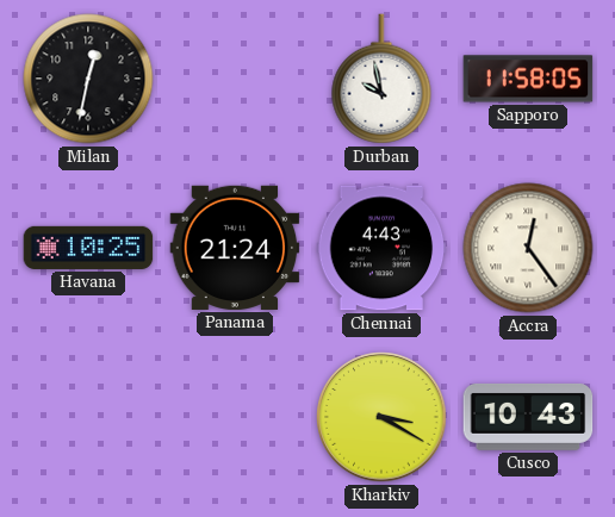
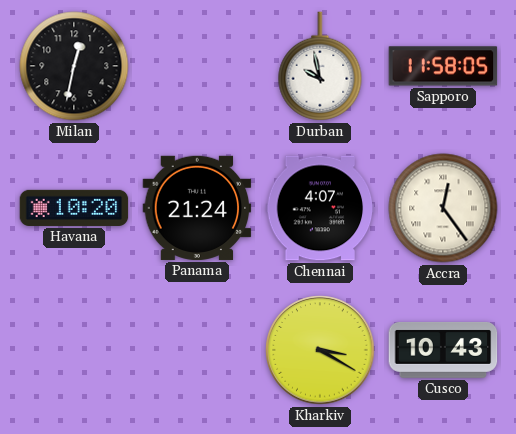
Havana: 10:25 -> 10:20
Chennai: 4:43 -> 4:07
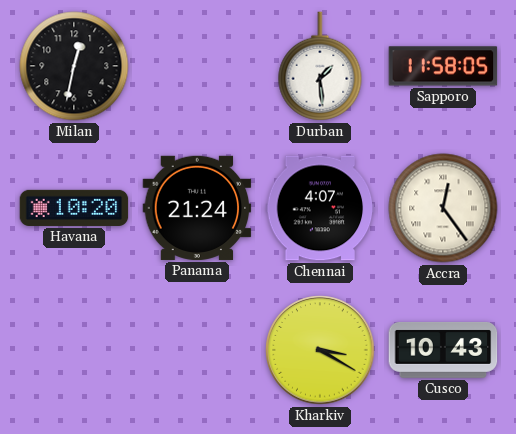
Durban: 9:58 -> 1:29
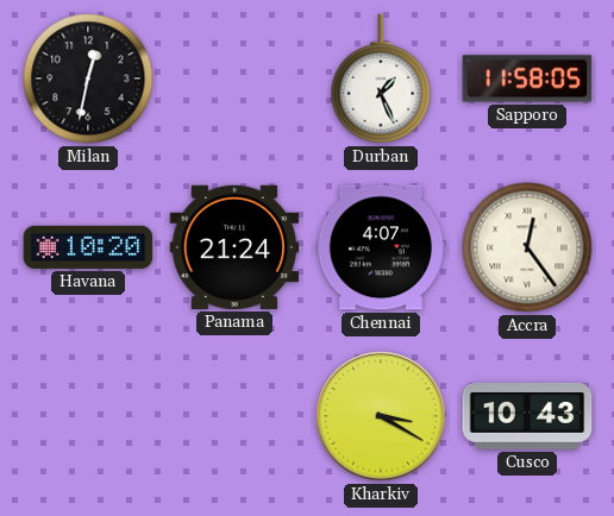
Durban: 1:29 -> 1:26
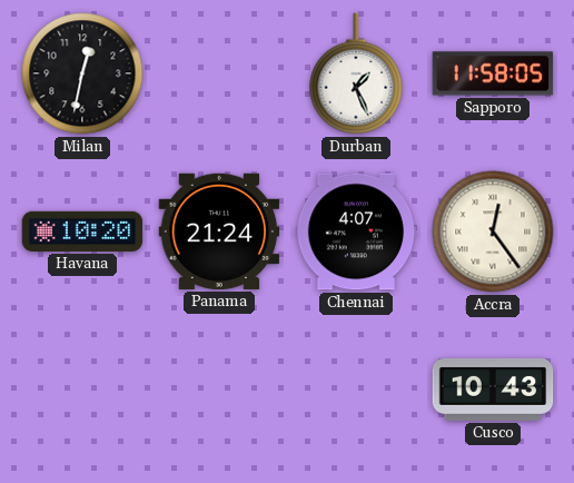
Kharkiv: 3:20 -> none
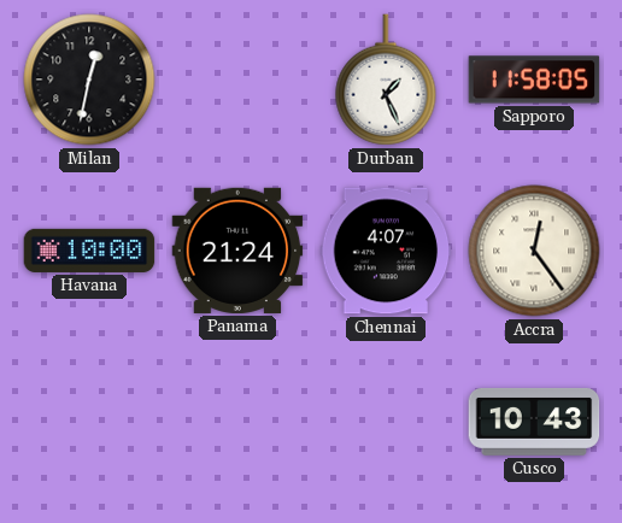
Havana: 10:20 -> 10:00
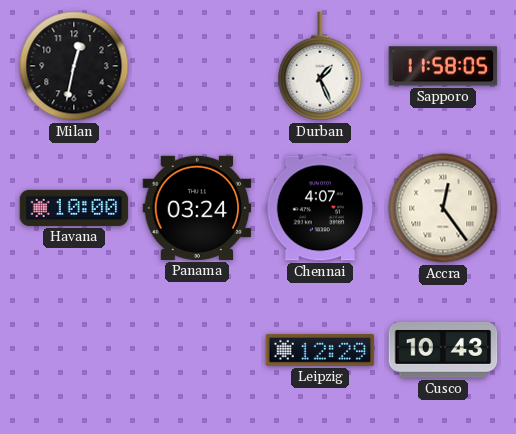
Panama: 21:24 -> 03:24
Leipzig: none -> 12:29
